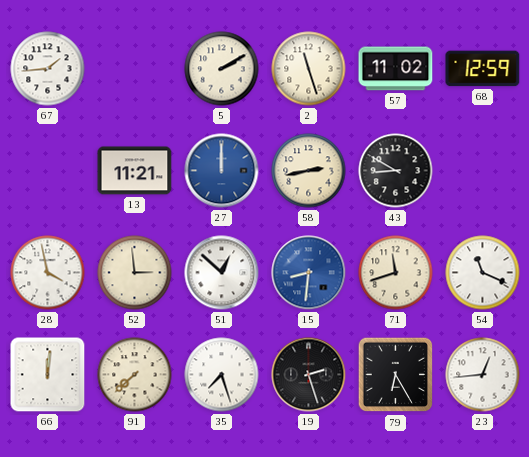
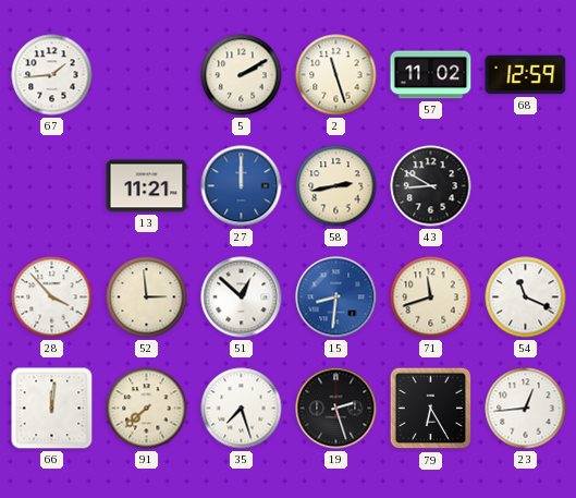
28: 3:58 -> 3:53
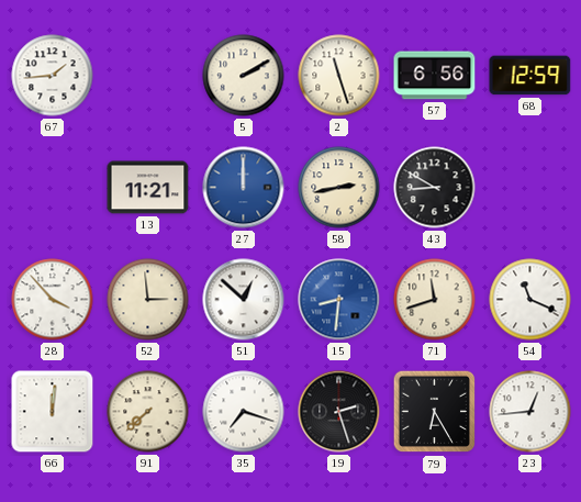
57: 11:02 -> 6:56
35: 7:27 -> 7:18
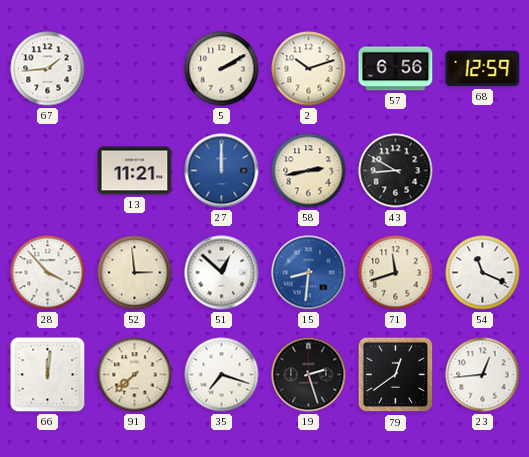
2: 11:27 -> 10:12
79: 6:25 -> 12:39
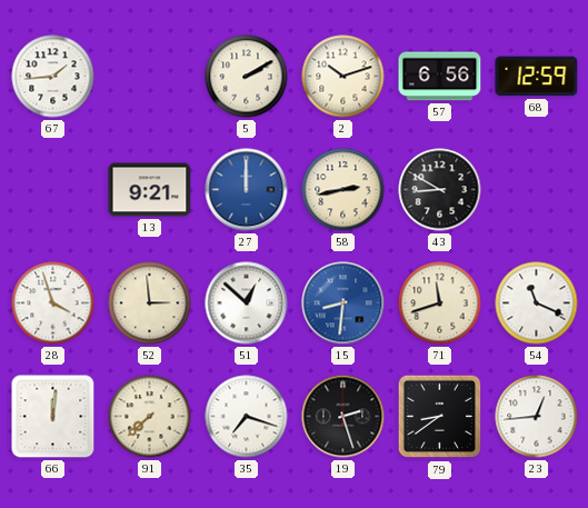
13: 11:21 -> 9:21
28: 3:53 -> 3:57
79: 12:39 -> 8:39
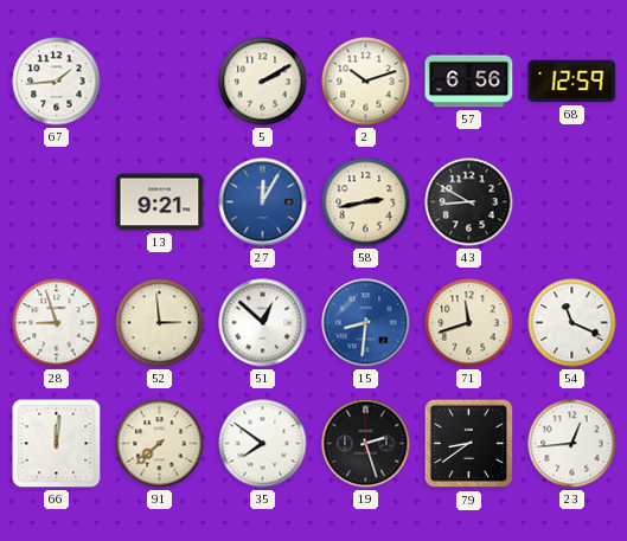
27: 12:00 -> 12:05
28: 3:57 -> 8:57
35: 7:18 -> 7:51
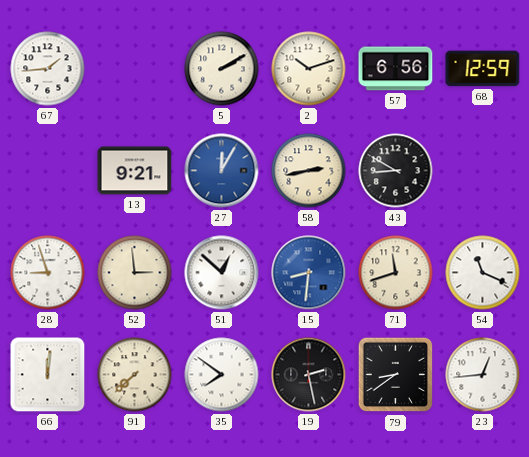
19: 2:27 -> 2:28
